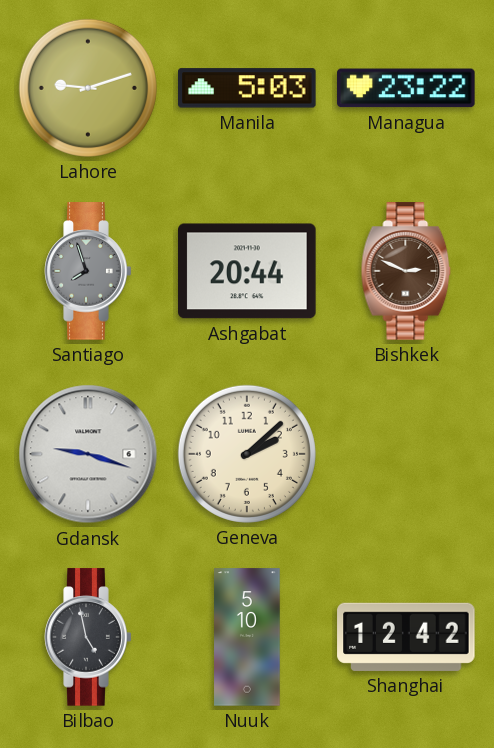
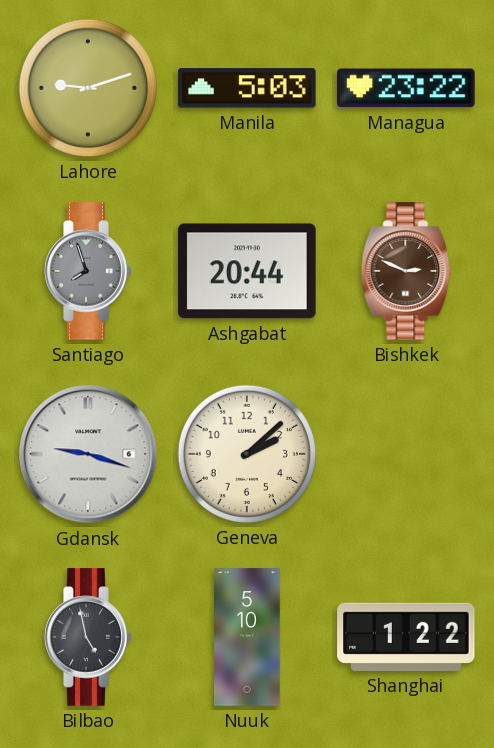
Shanghai: 12:42 -> 1:22
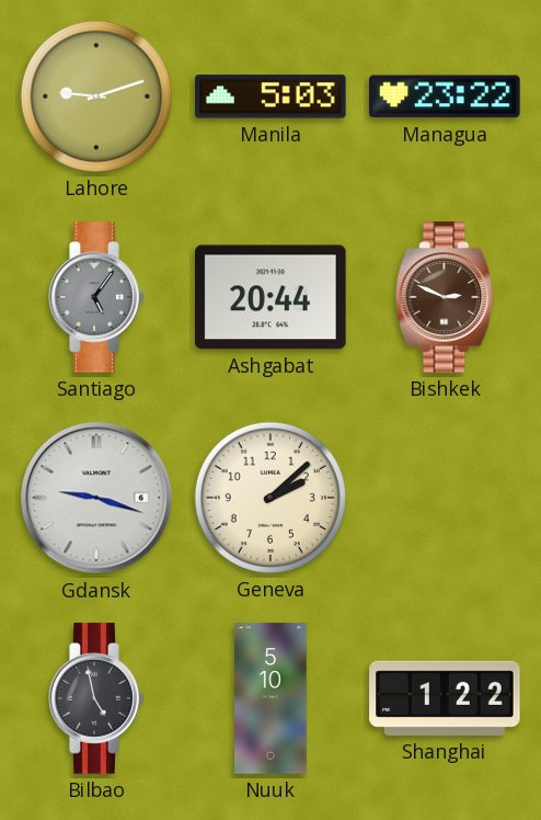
Santiago: 7:57 -> 5:06
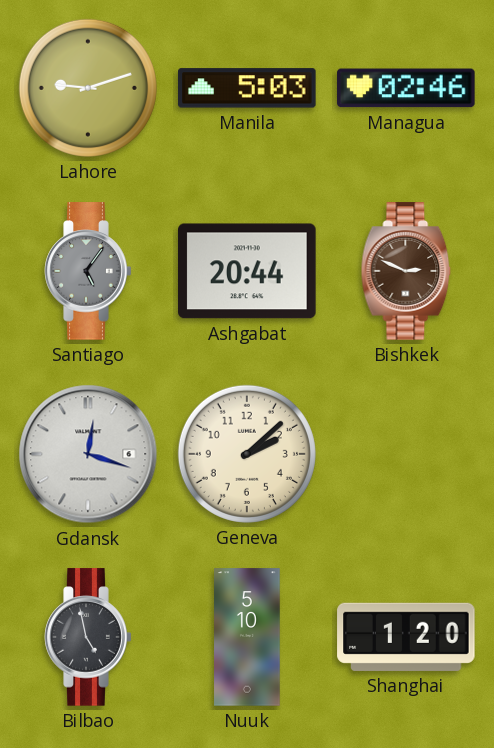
Managua: 23:22 -> 02:46
Gdansk: 9:18 -> 12:18
Shanghai: 1:22 -> 1:20
